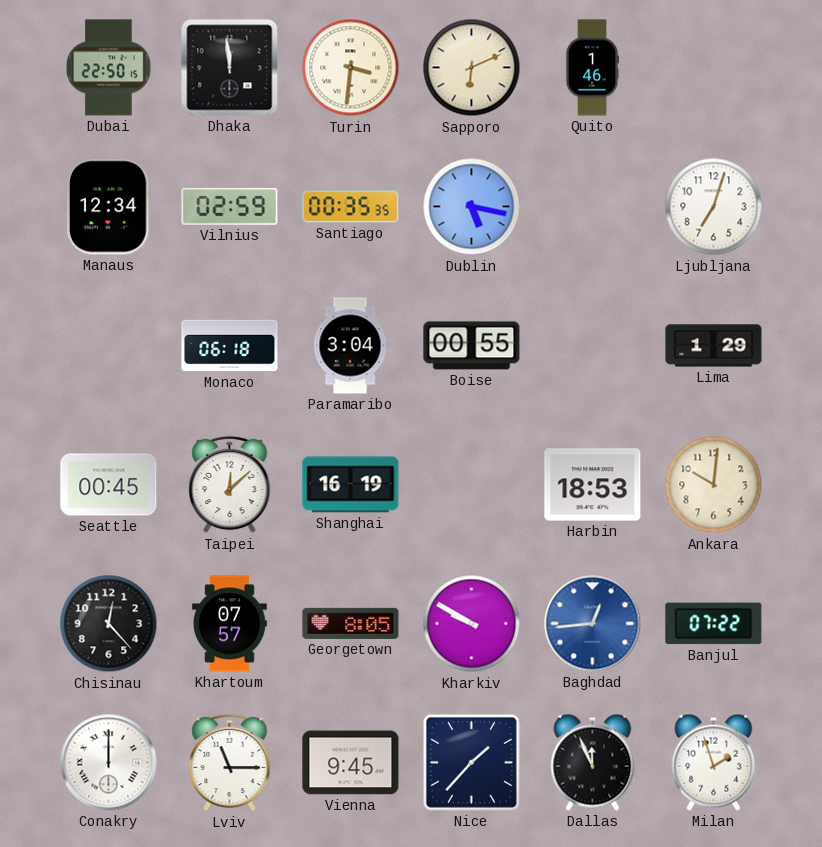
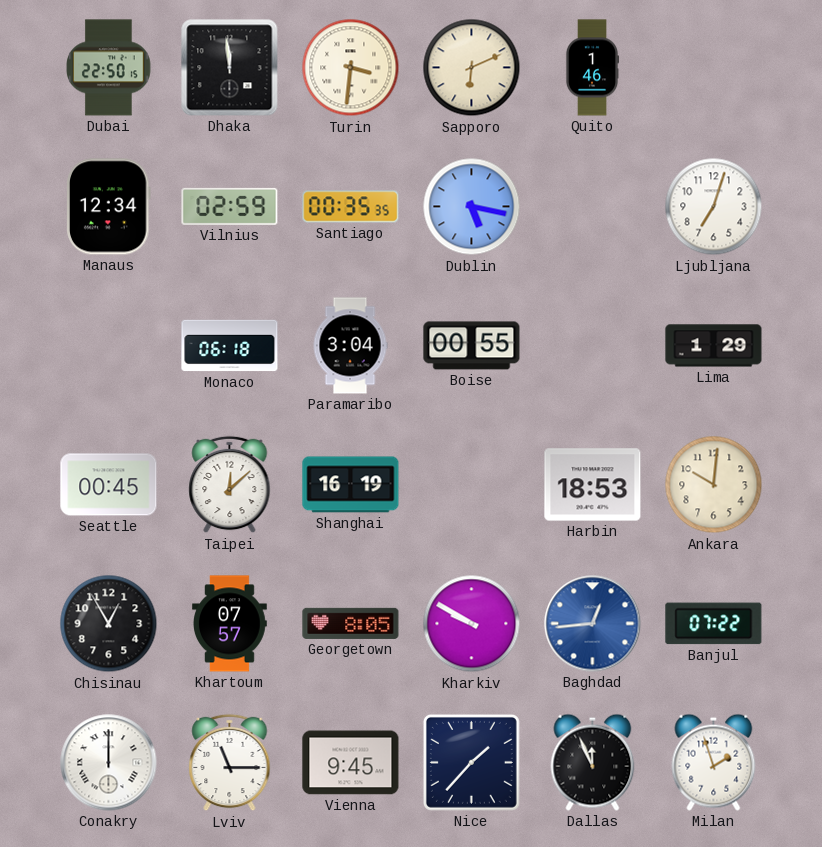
Chisinau: 12:23 -> 12:55
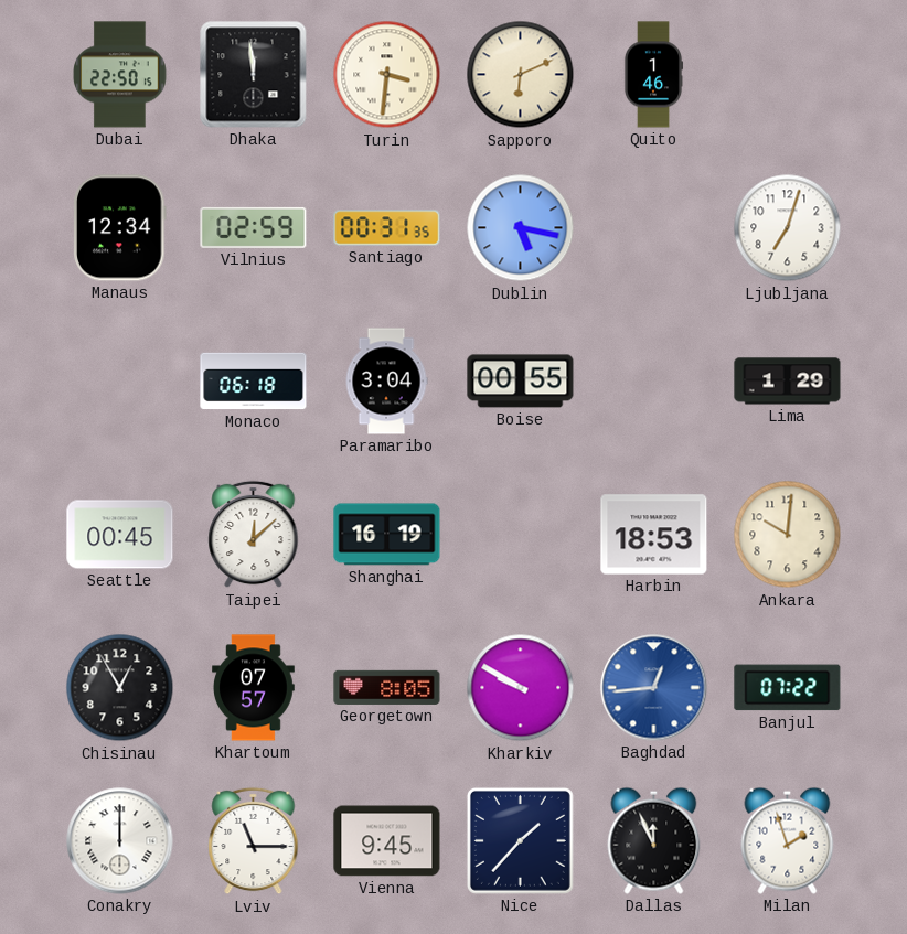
Santiago: 00:35 -> 00:31
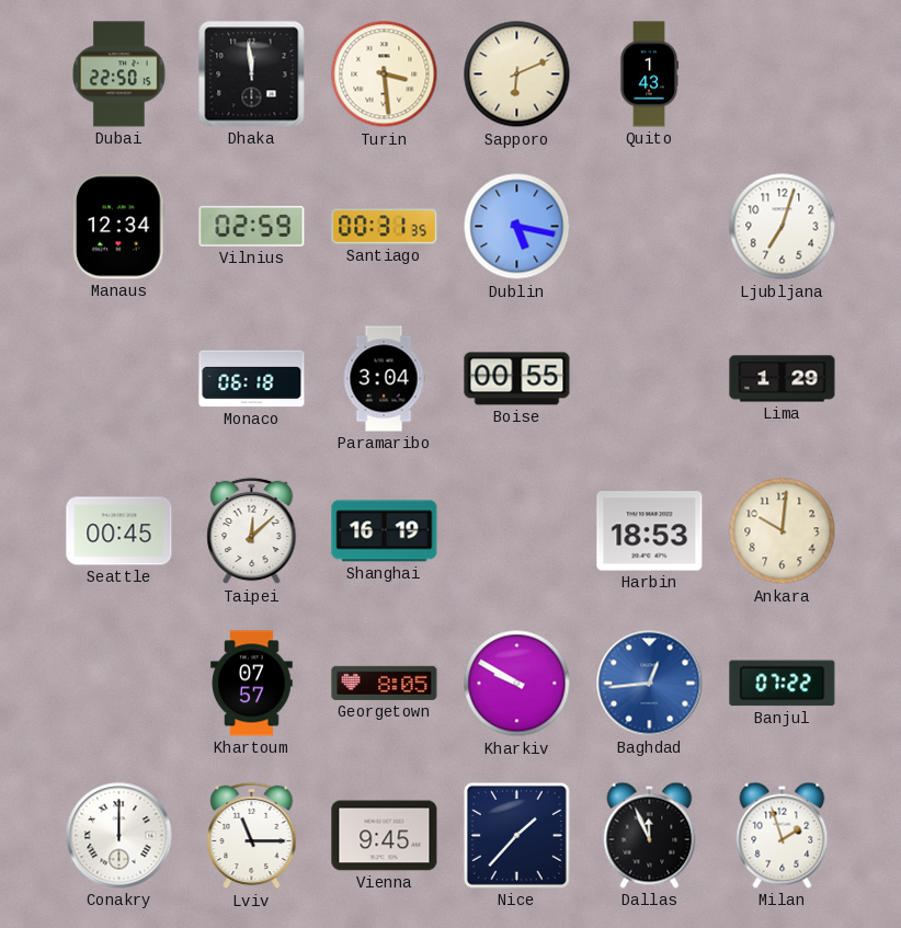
Turin: 3:31 -> 3:29
Quito: 1:46 -> 1:43
Chisinau: 12:55 -> none
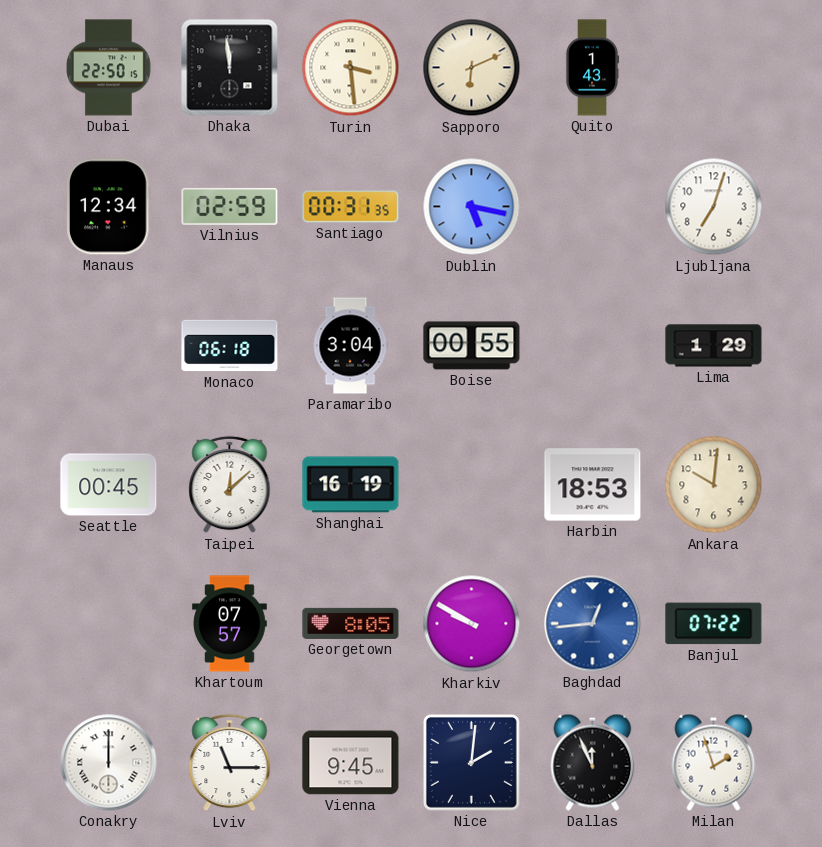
Nice: 1:37 -> 2:01
